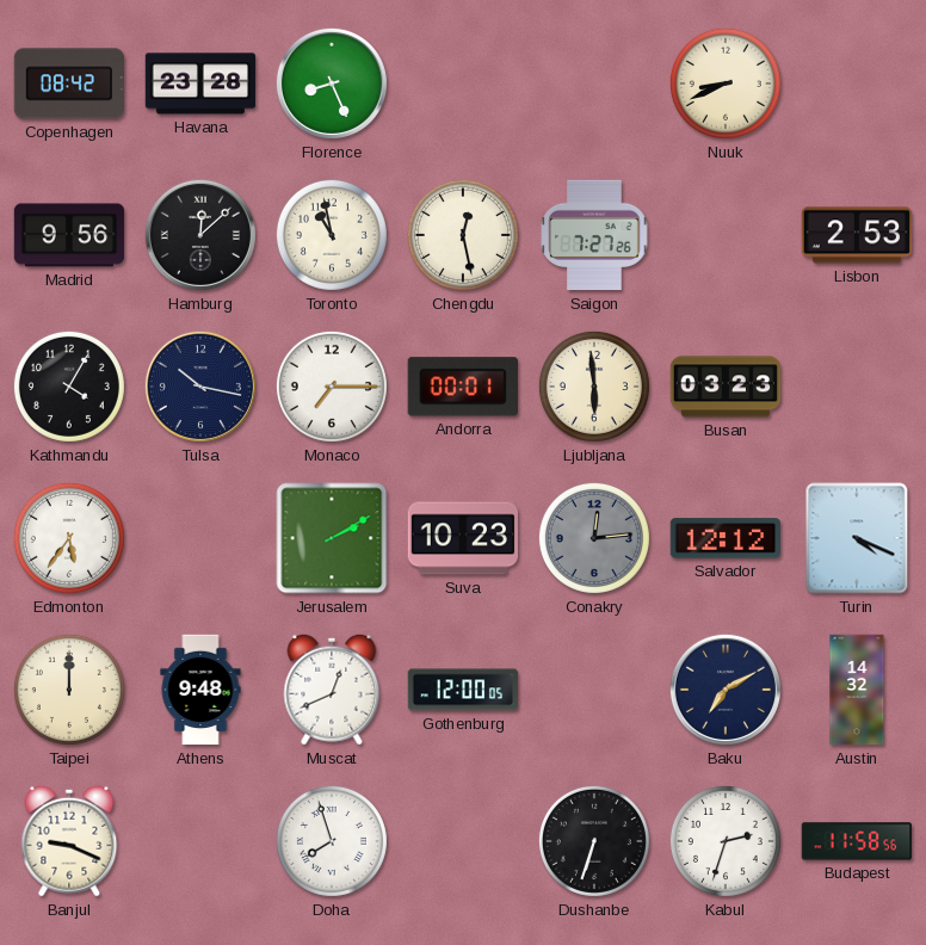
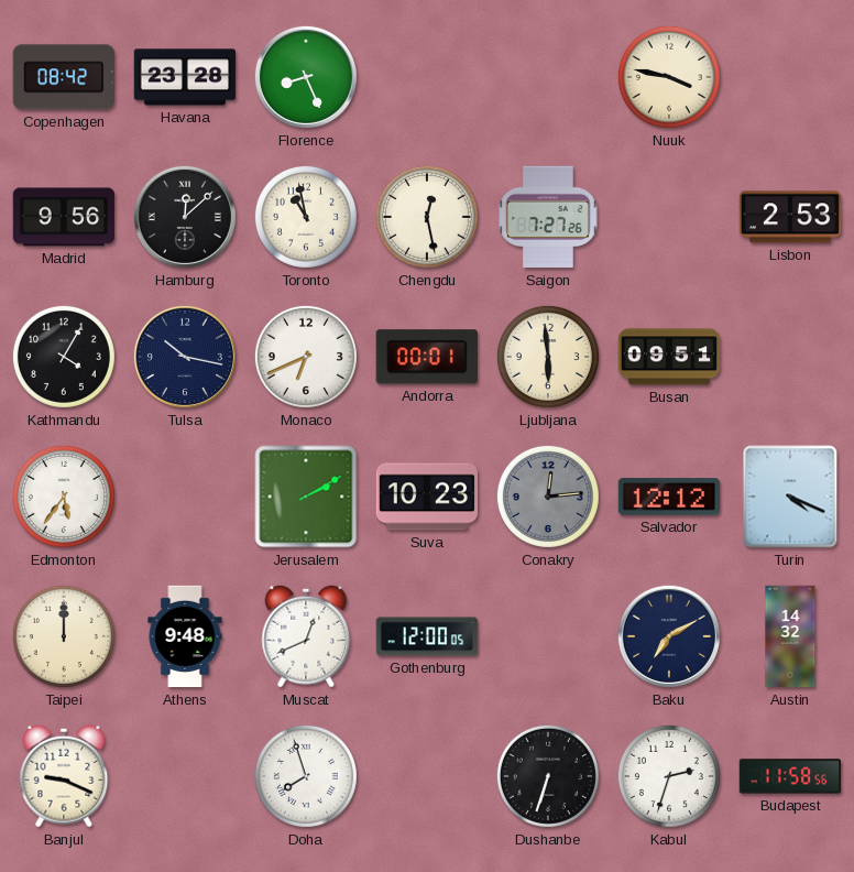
Nuuk: 8:41 -> 3:47
Monaco: 7:15 -> 6:41
Busan: 03:23 -> 09:51
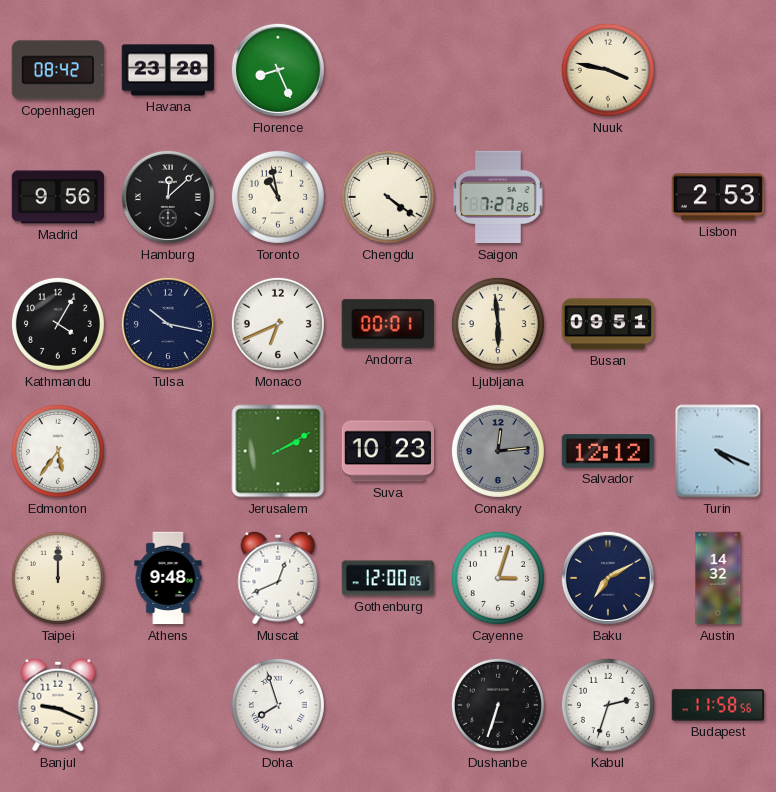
Chengdu: 12:28 -> 4:21
Cayenne: none -> 3:03
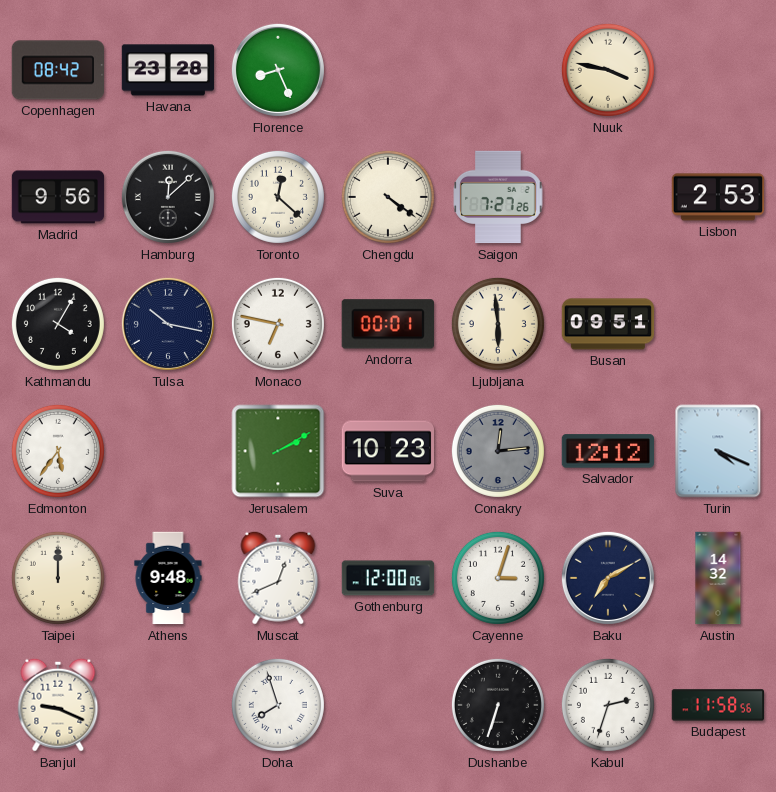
Toronto: 10:58 -> 12:22
Monaco: 6:41 -> 6:47
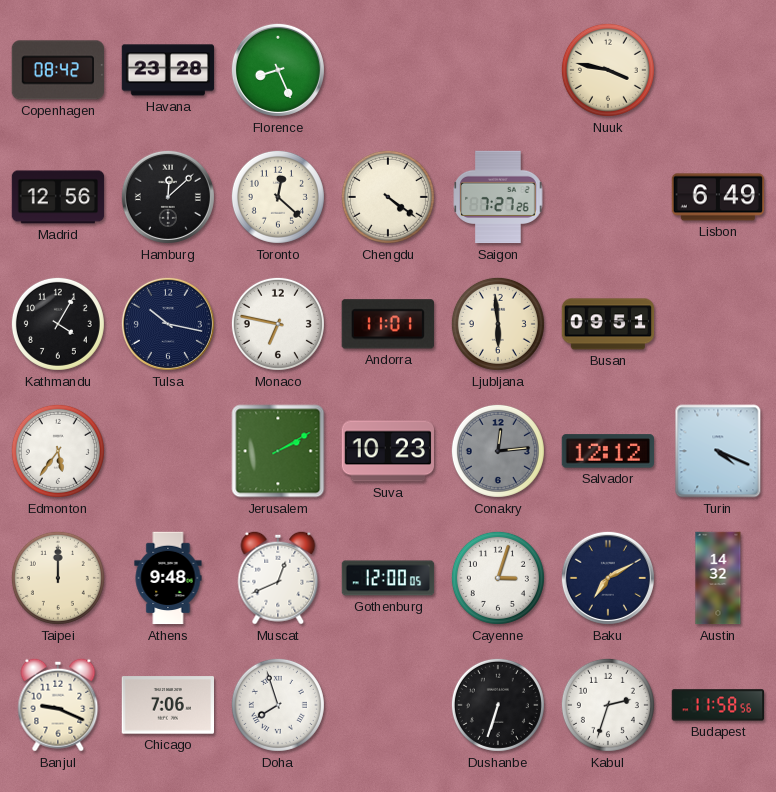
Madrid: 9:56 -> 12:56
Lisbon: 2:53 -> 6:49
Andorra: 00:01 -> 11:01
Chicago: none -> 7:06
